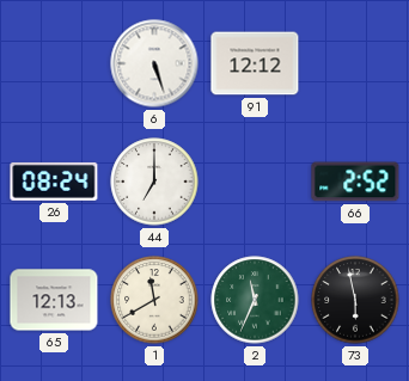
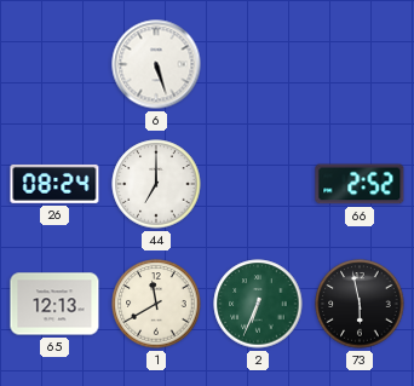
91: 12:12 -> none
2: 11:34 -> 6:34
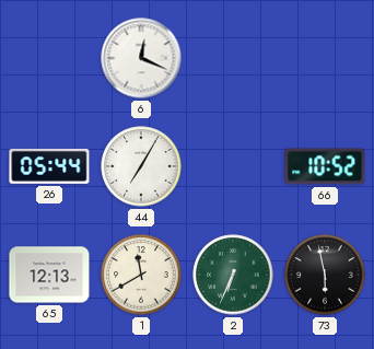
6: 5:27 -> 12:19
26: 08:24 -> 05:44
44: 7:00 -> 7:05
66: 2:52 -> 10:52
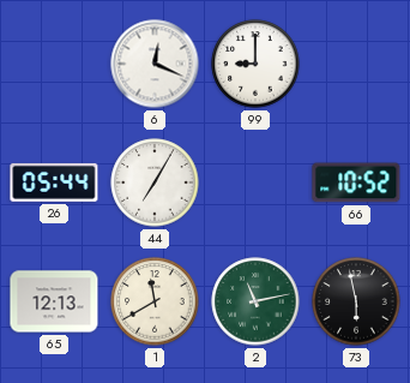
99: none -> 9:00
2: 6:34 -> 11:13
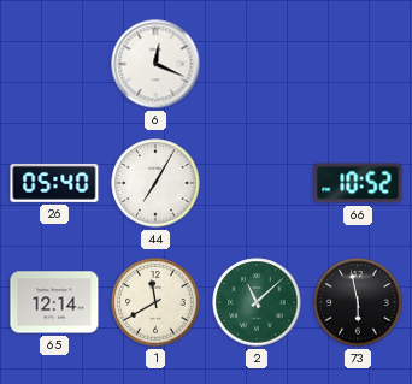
99: 9:00 -> none
26: 05:44 -> 05:40
65: 12:13 -> 12:14
2: 11:13 -> 11:08
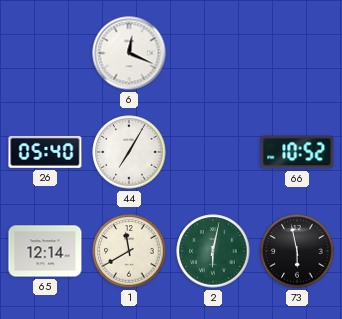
2: 11:08 -> 6:02
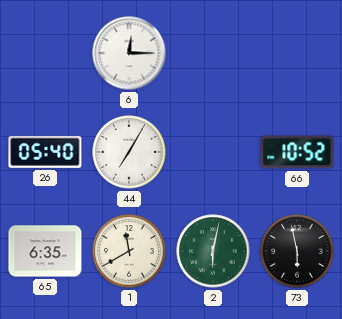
6: 12:19 -> 12:15
65: 12:14 -> 6:35
